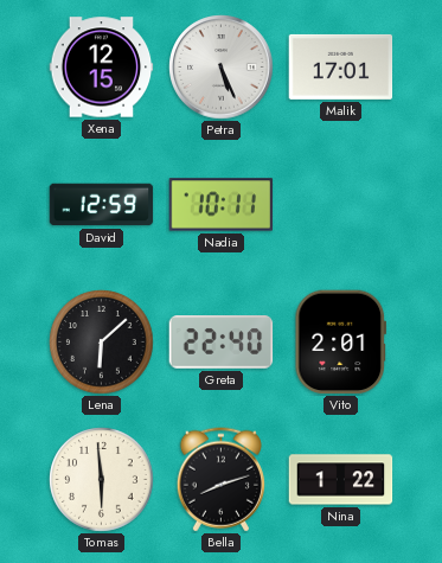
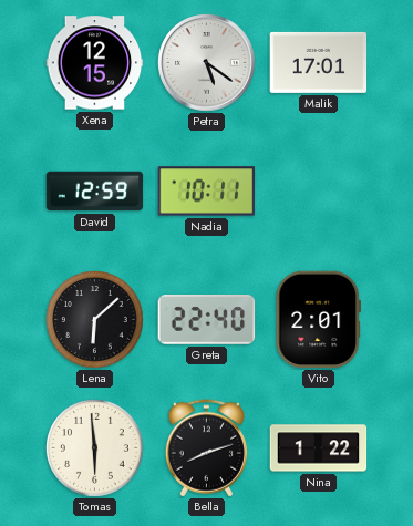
Petra: 5:26 -> 5:21
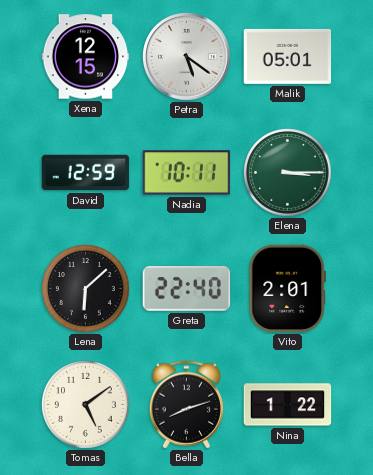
Malik: 17:01 -> 05:01
Elena: none -> 3:15
Tomas: 5:59 -> 5:09
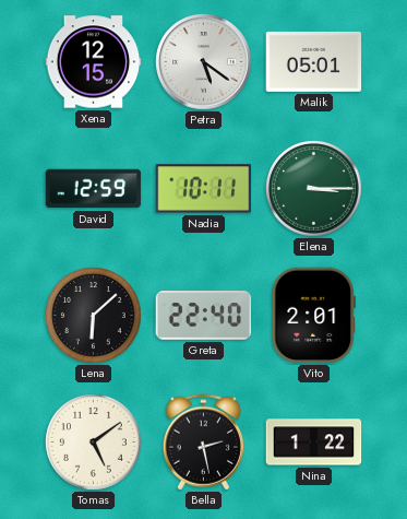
Bella: 8:12 -> 2:28
